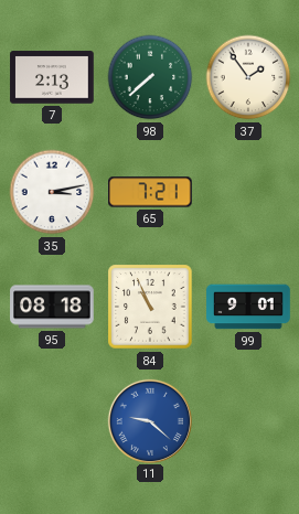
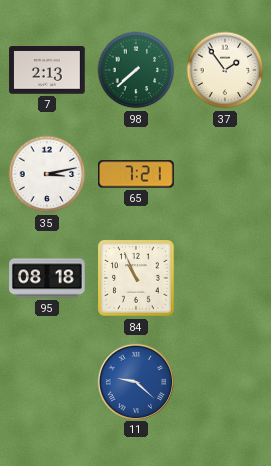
99: 9:01 -> none
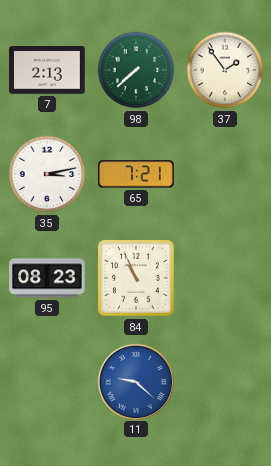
95: 08:18 -> 08:23
